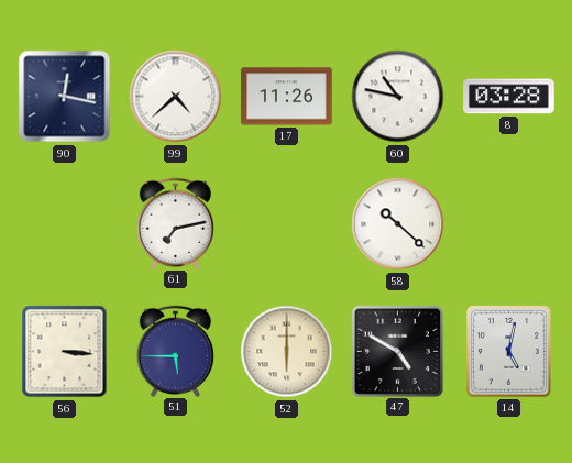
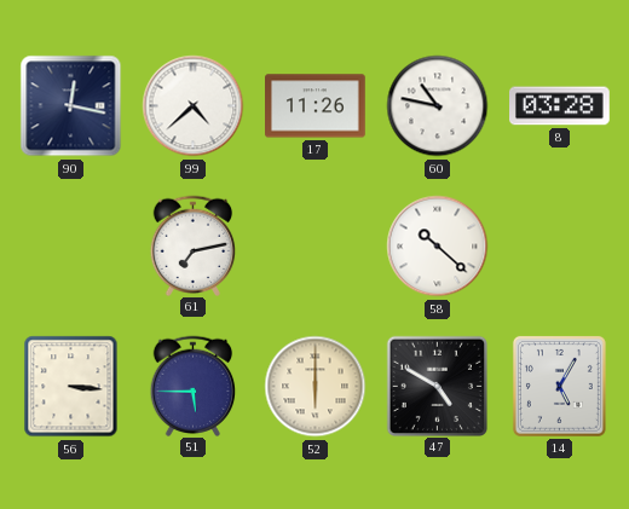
14: 5:02 -> 5:05
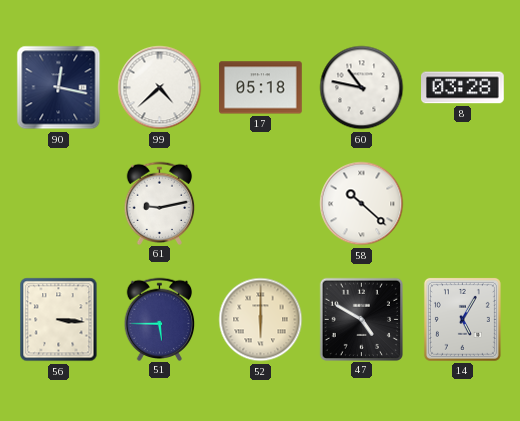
17: 11:26 -> 05:18
61: 7:13 -> 9:13
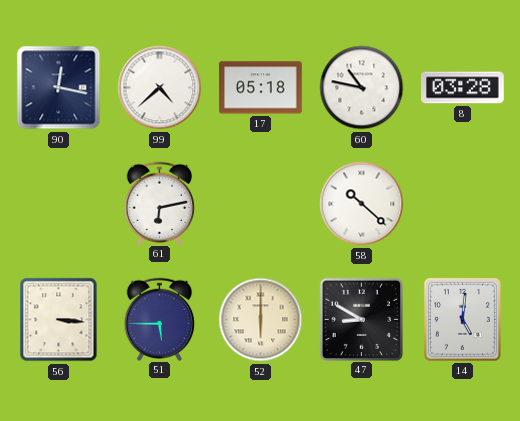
61: 9:13 -> 6:13
47: 4:50 -> 8:50
14: 5:05 -> 5:01
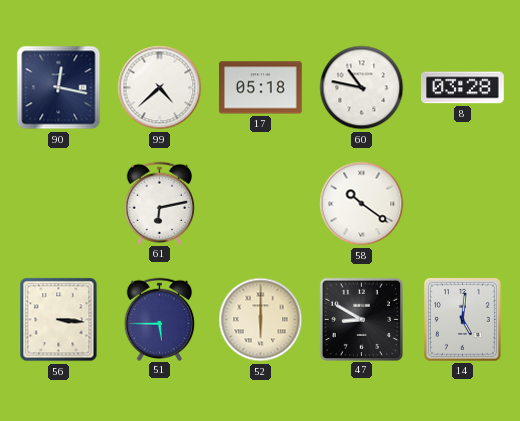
58: 10:22 -> 10:21
